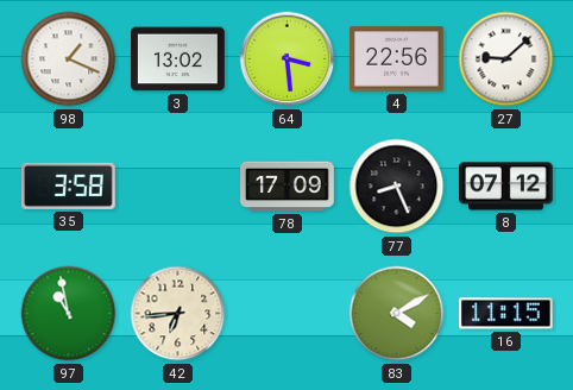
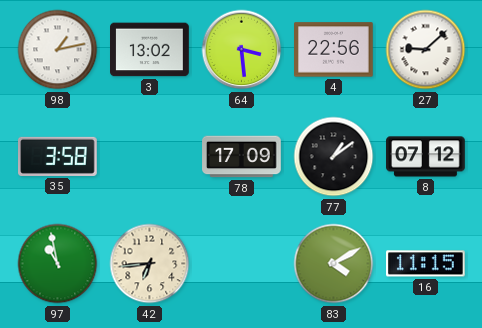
98: 1:19 -> 1:13
77: 8:26 -> 1:09
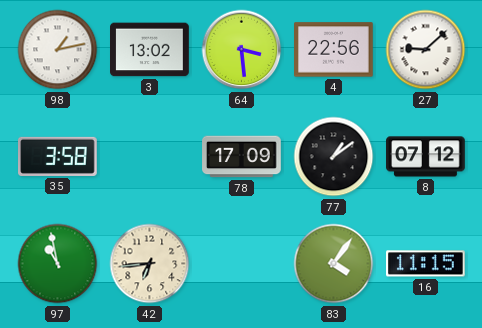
83: 4:10 -> 4:06
